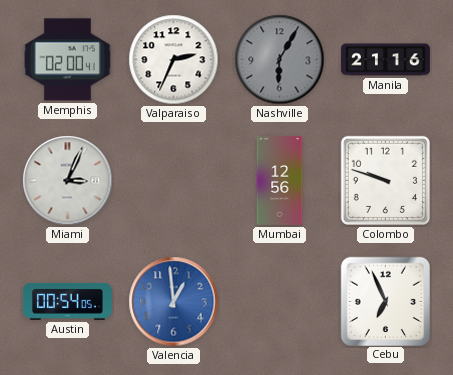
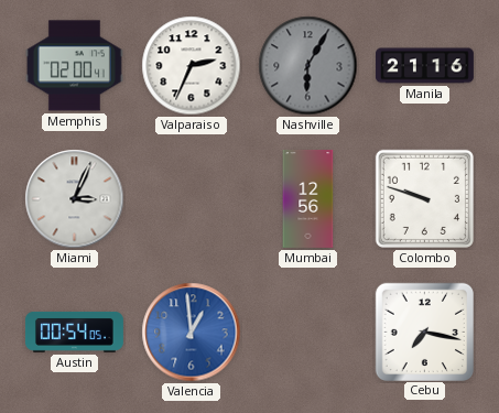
Cebu: 6:56 -> 7:17
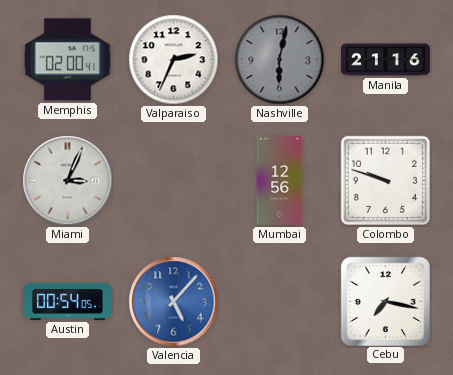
Nashville: 6:05 -> 6:02
Valencia: 12:59 -> 5:07
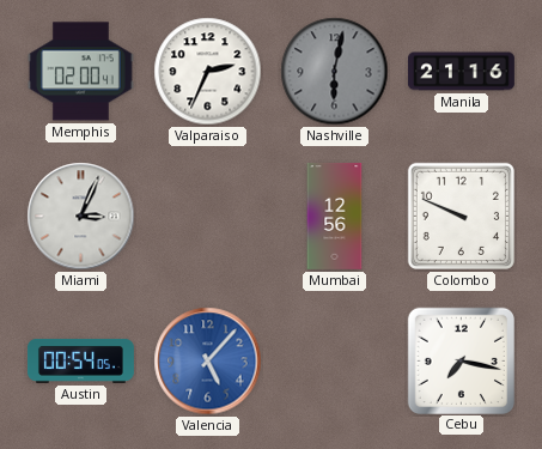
Colombo: 9:48 -> 9:49
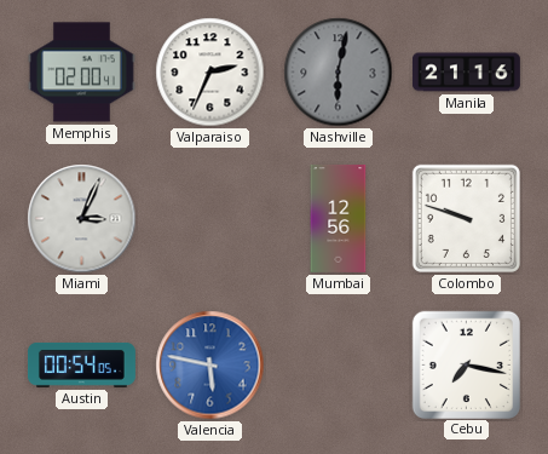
Colombo: 9:49 -> 9:48
Valencia: 5:07 -> 5:47
